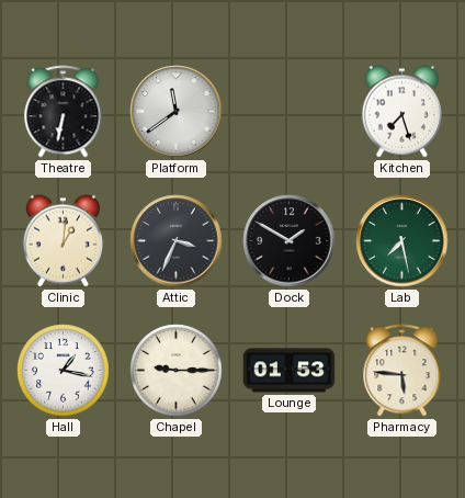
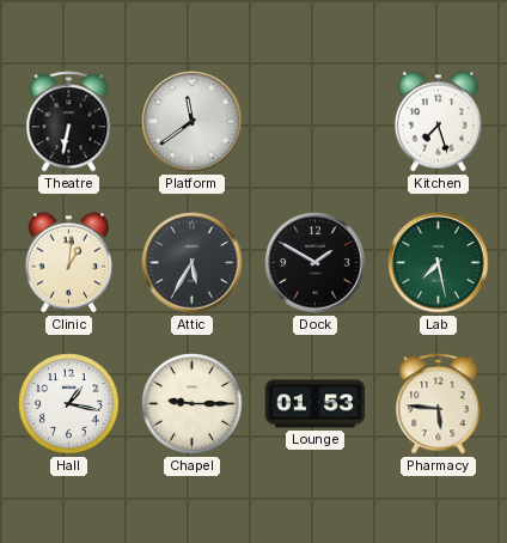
Attic: 3:34 -> 5:35
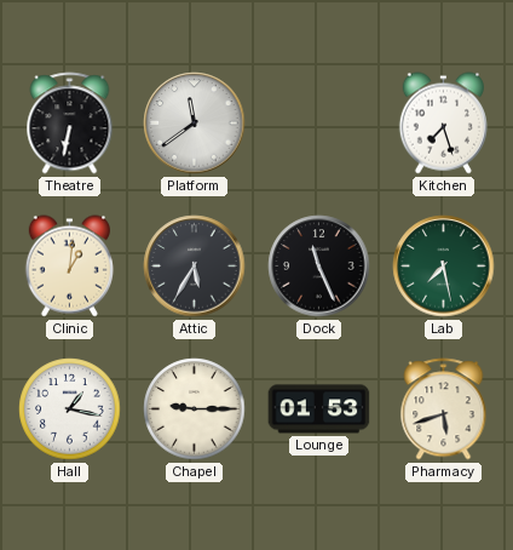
Dock: 1:50 -> 11:26
Pharmacy: 5:46 -> 5:42
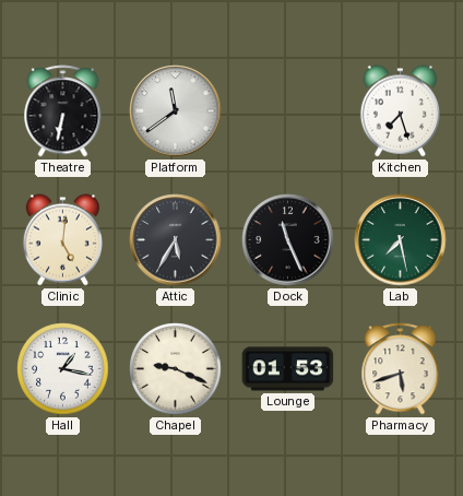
Clinic: 1:01 -> 5:01
Chapel: 9:15 -> 9:19
